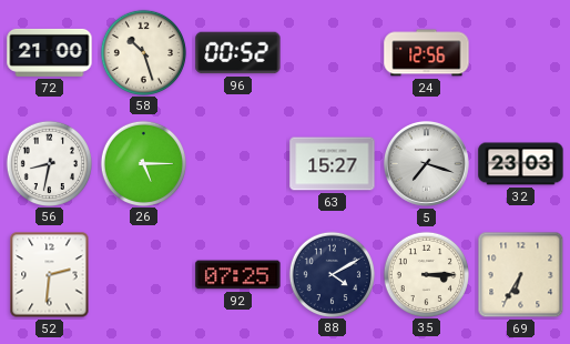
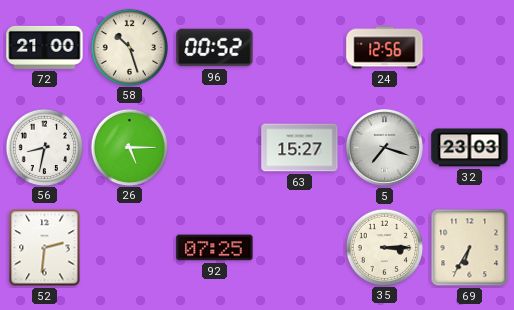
88: 4:10 -> none
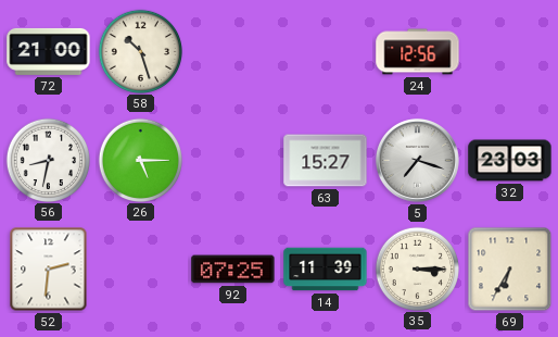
96: 00:52 -> none
14: none -> 11:39
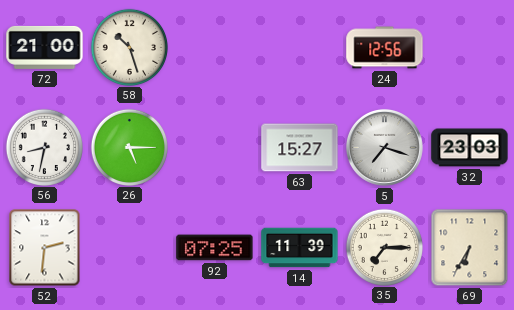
35: 3:15 -> 7:15
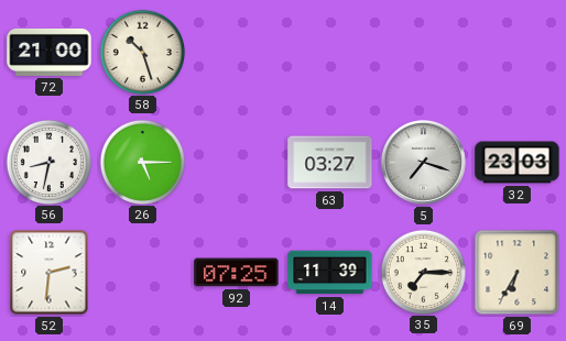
24: 12:56 -> none
63: 15:27 -> 03:27
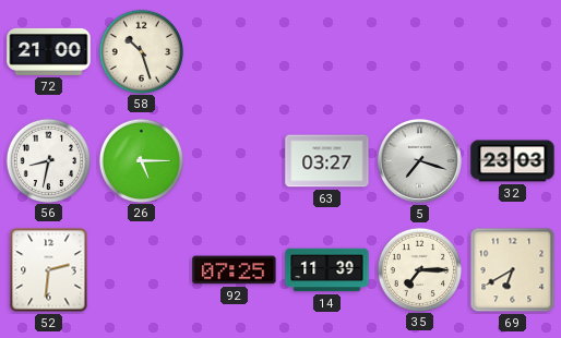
69: 6:35 -> 6:40
